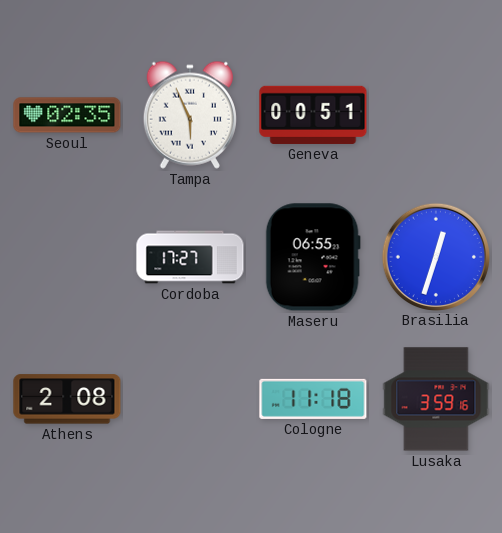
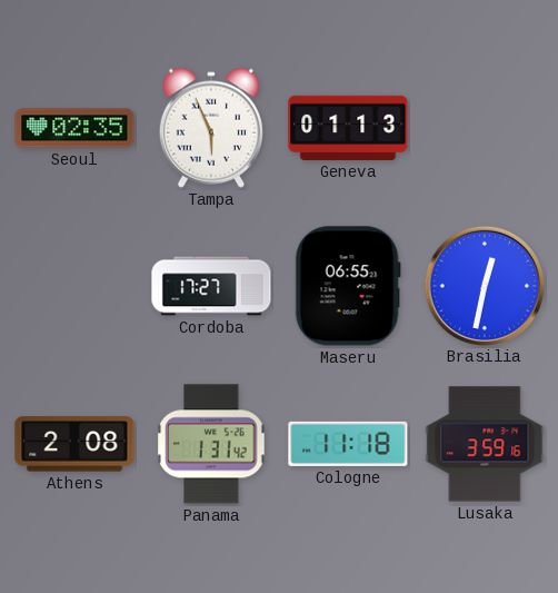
Geneva: 00:51 -> 01:13
Brasilia: 12:33 -> 12:32
Panama: none -> 1:31
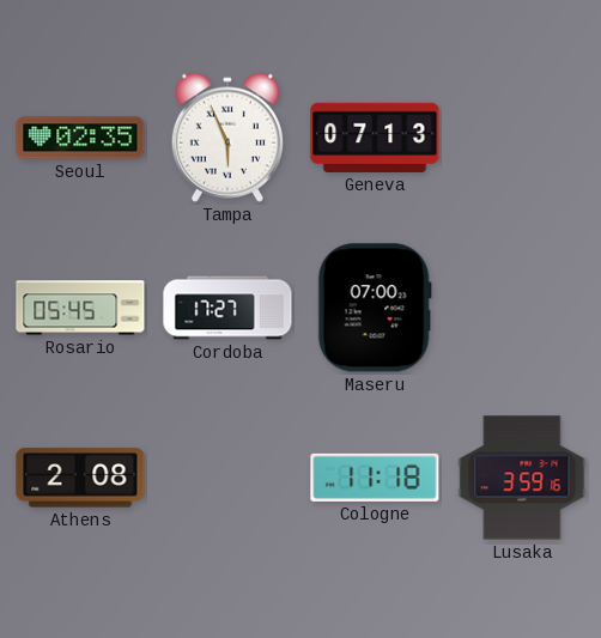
Geneva: 01:13 -> 07:13
Rosario: none -> 05:45
Maseru: 06:55 -> 07:00
Brasilia: 12:32 -> none
Panama: 1:31 -> none
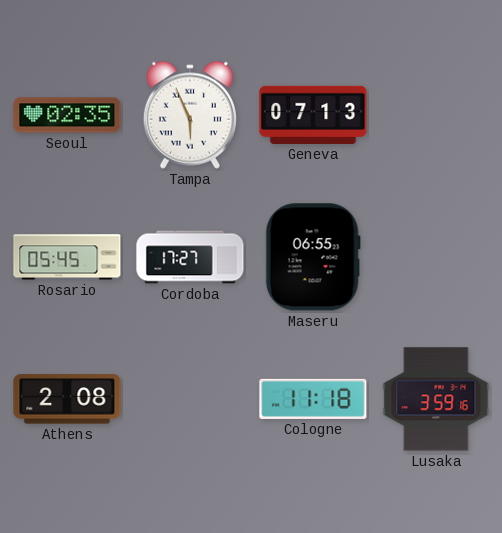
Maseru: 07:00 -> 06:55
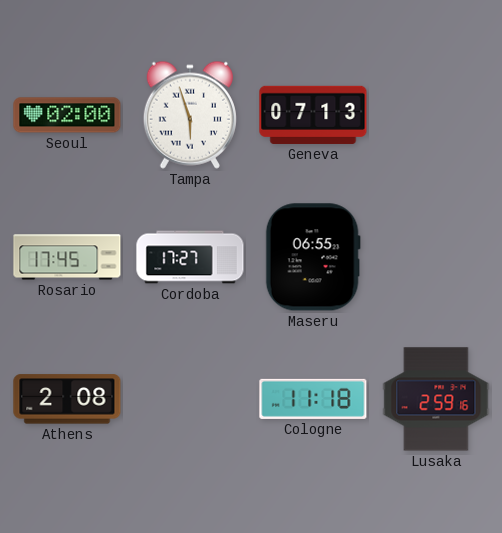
Seoul: 02:35 -> 02:00
Tampa: 5:56 -> 5:57
Rosario: 05:45 -> 17:45
Lusaka: 3:59 -> 2:59
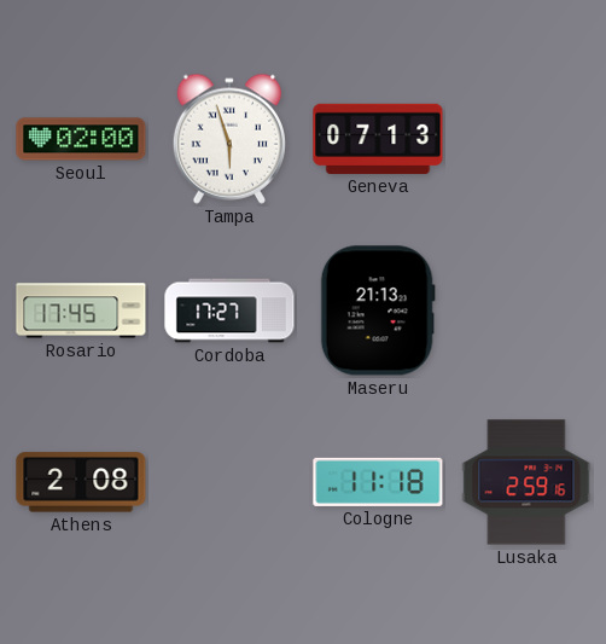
Maseru: 06:55 -> 21:13
